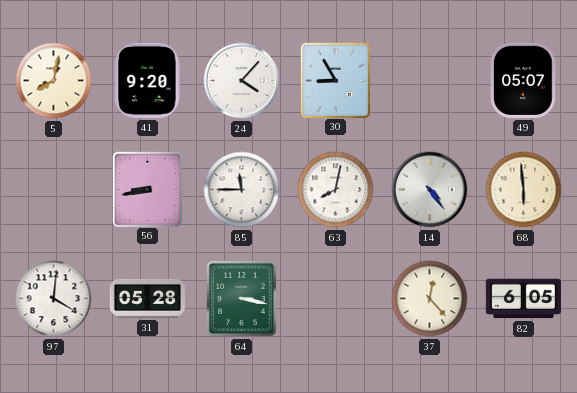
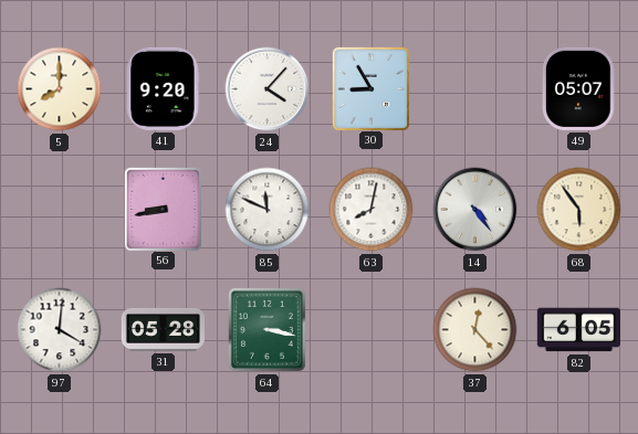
5: 8:02 -> 8:00
85: 11:45 -> 11:49
68: 5:59 -> 5:54
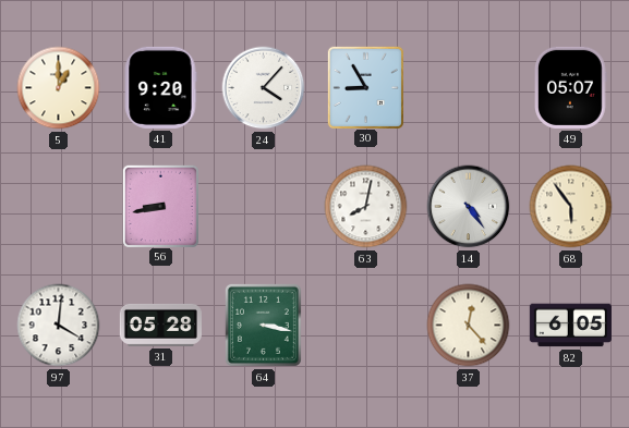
5: 8:00 -> 1:00
85: 11:49 -> none
